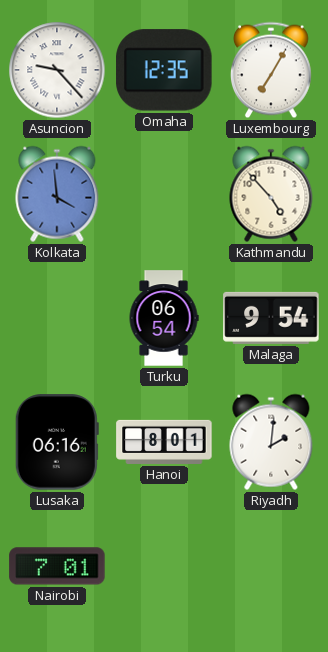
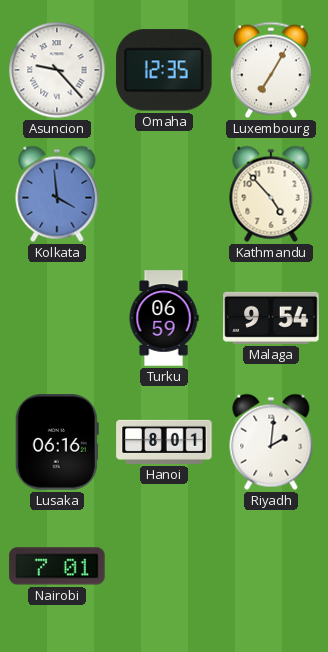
Turku: 06:54 -> 06:59
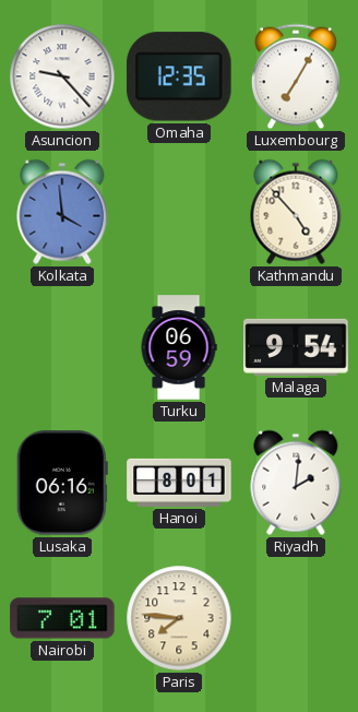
Paris: none -> 7:46
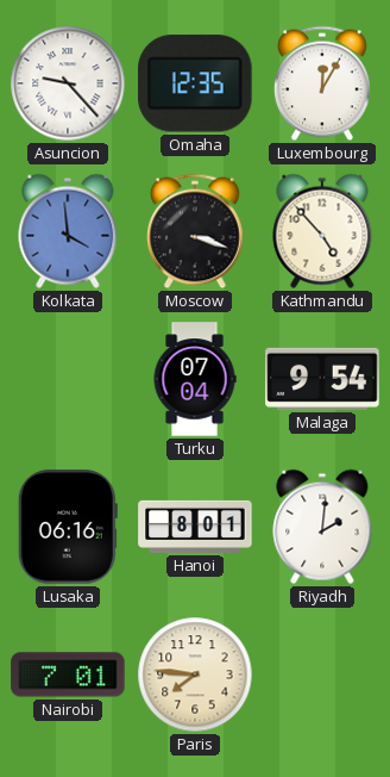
Luxembourg: 7:05 -> 12:05
Moscow: none -> 3:18
Turku: 06:59 -> 07:04
